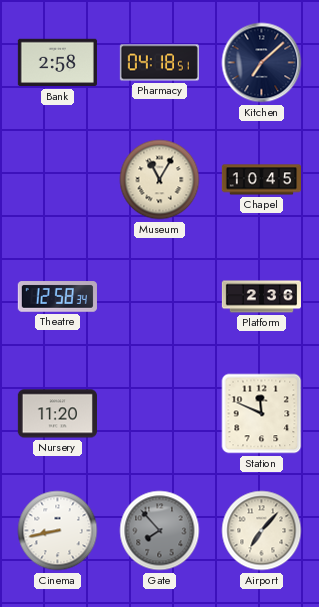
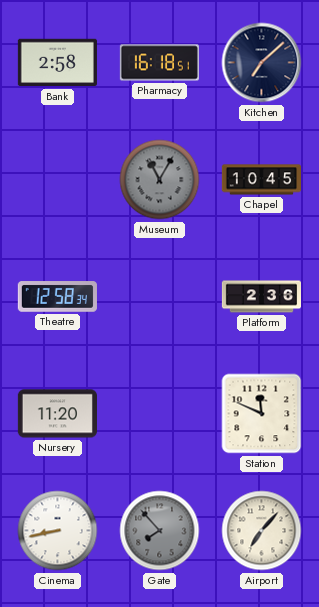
Pharmacy: 04:18 -> 16:18
Museum dial: cream -> grey
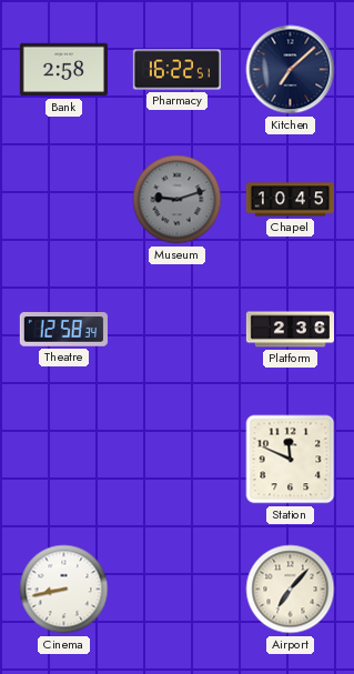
Pharmacy: 16:18 -> 16:22
Museum: 11:05 -> 9:12
Nursery: 11:20 -> none
Gate: 7:53 -> none
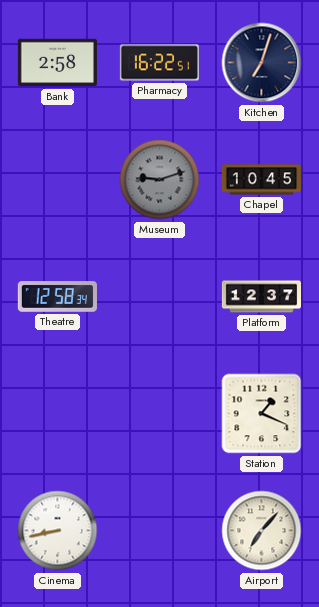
Kitchen: 7:08 -> 7:03
Platform: 2:36 -> 12:37
Station: 11:49 -> 1:19
